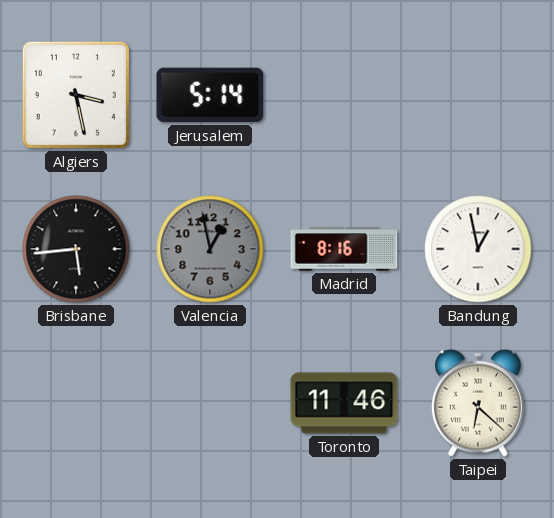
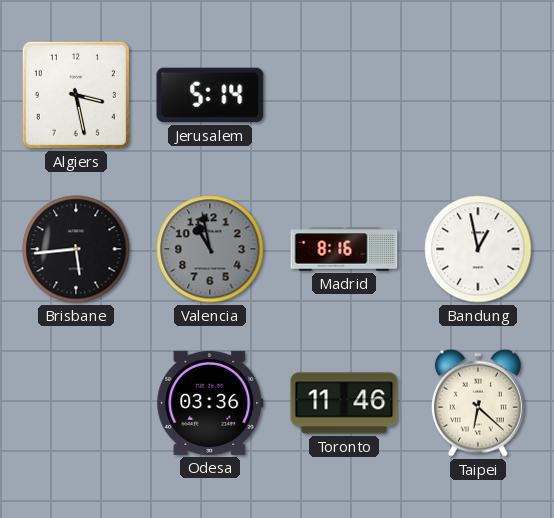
Valencia: 12:58 -> 10:58
Odesa: none -> 03:36
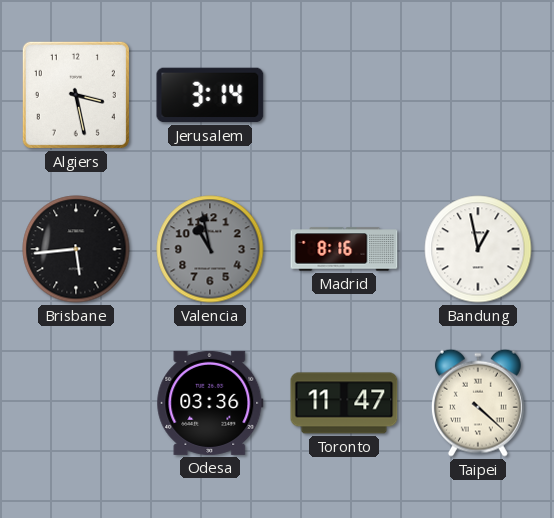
Jerusalem: 5:14 -> 3:14
Toronto: 11:46 -> 11:47
Taipei: 6:22 -> 4:22
